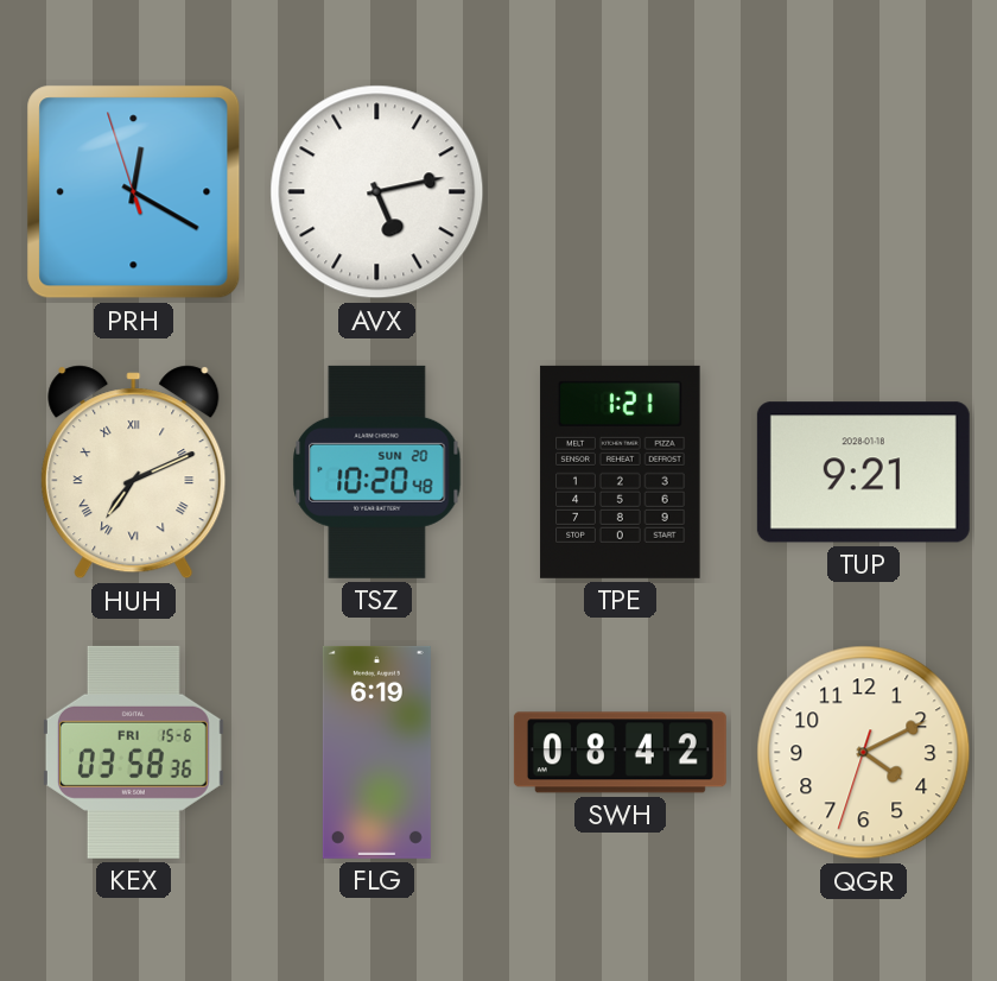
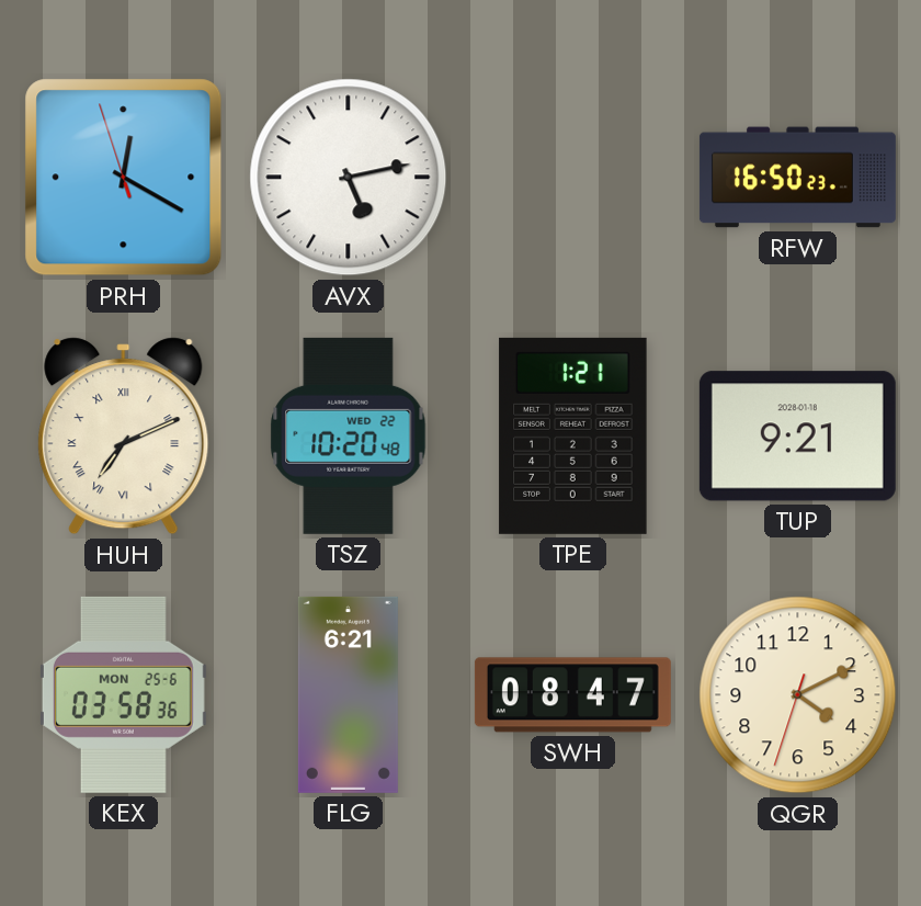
RFW: none -> 16:50
TSZ date: SUN 20 -> WED 22
KEX date: FRI 15-6 -> MON 25-6
FLG: 6:19 -> 6:21
SWH: 08:42 -> 08:47
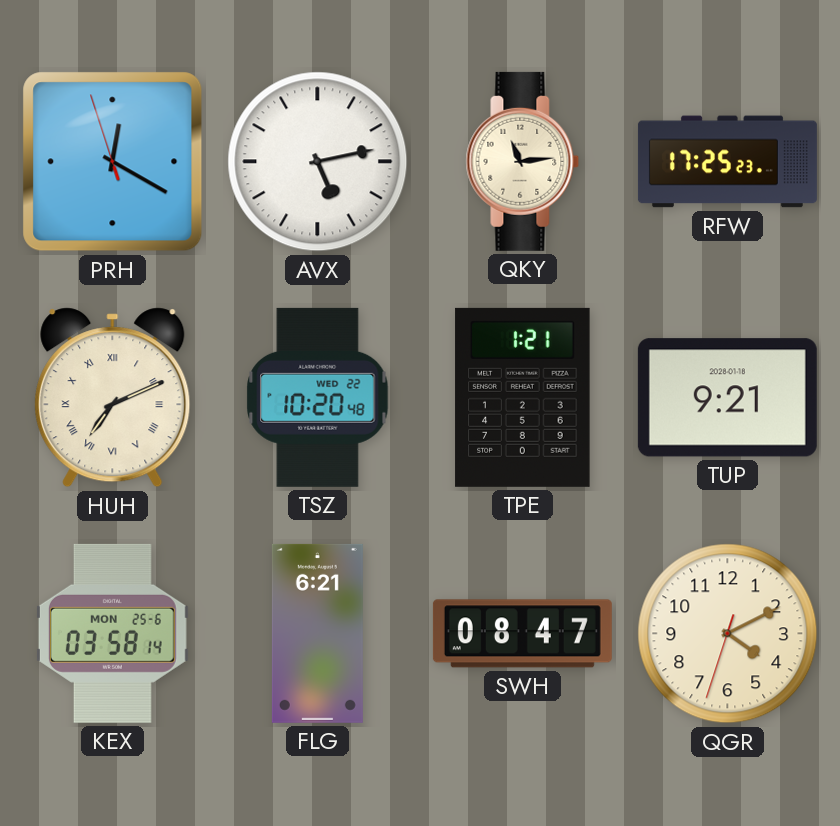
QKY: none -> 11:14
RFW: 16:50 -> 17:25
KEX: 03:58:36 -> 03:58:14
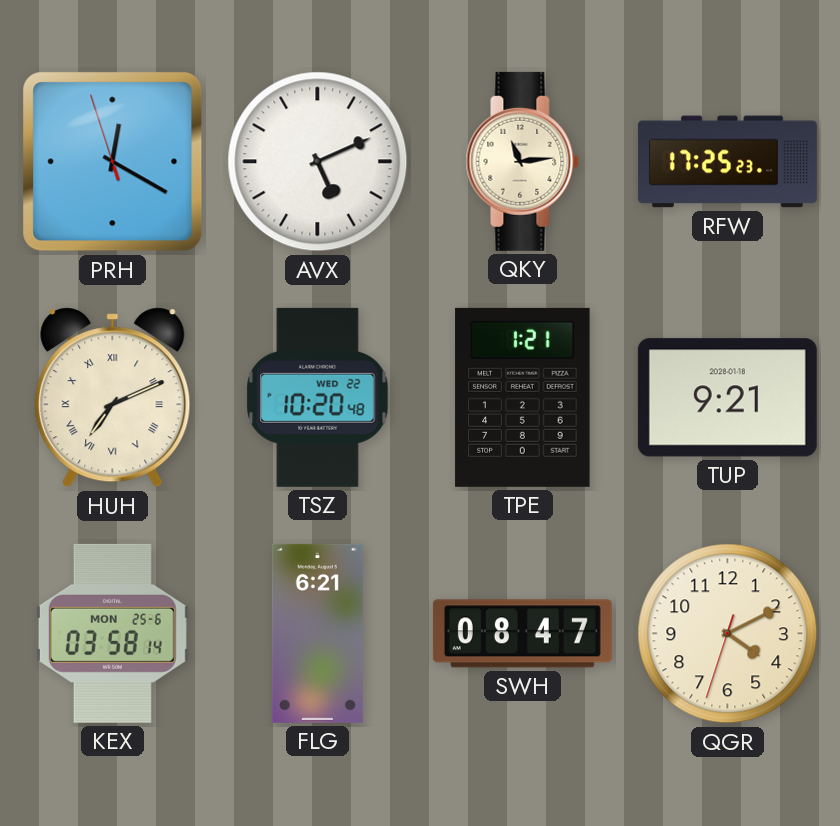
AVX: 5:13 -> 5:11
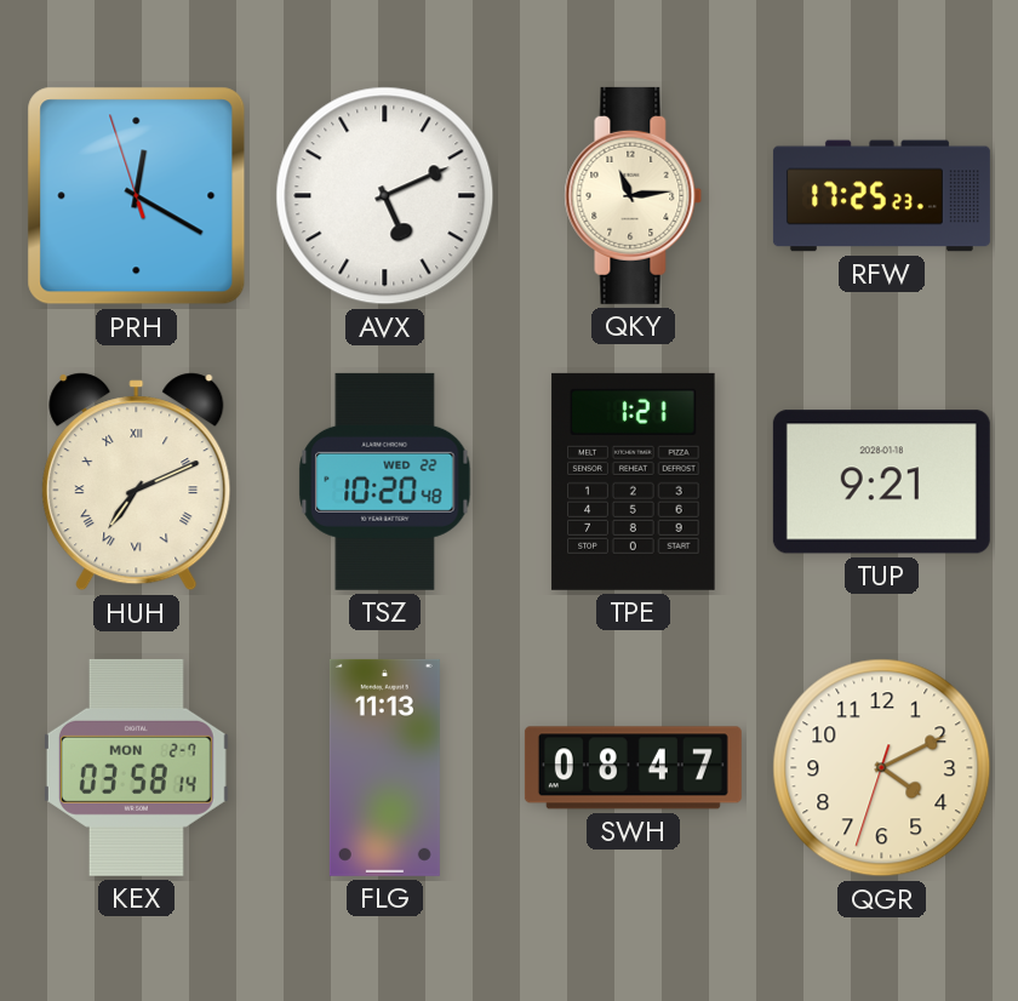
KEX date: MON 25-6 -> MON 2-7
FLG: 6:21 -> 11:13
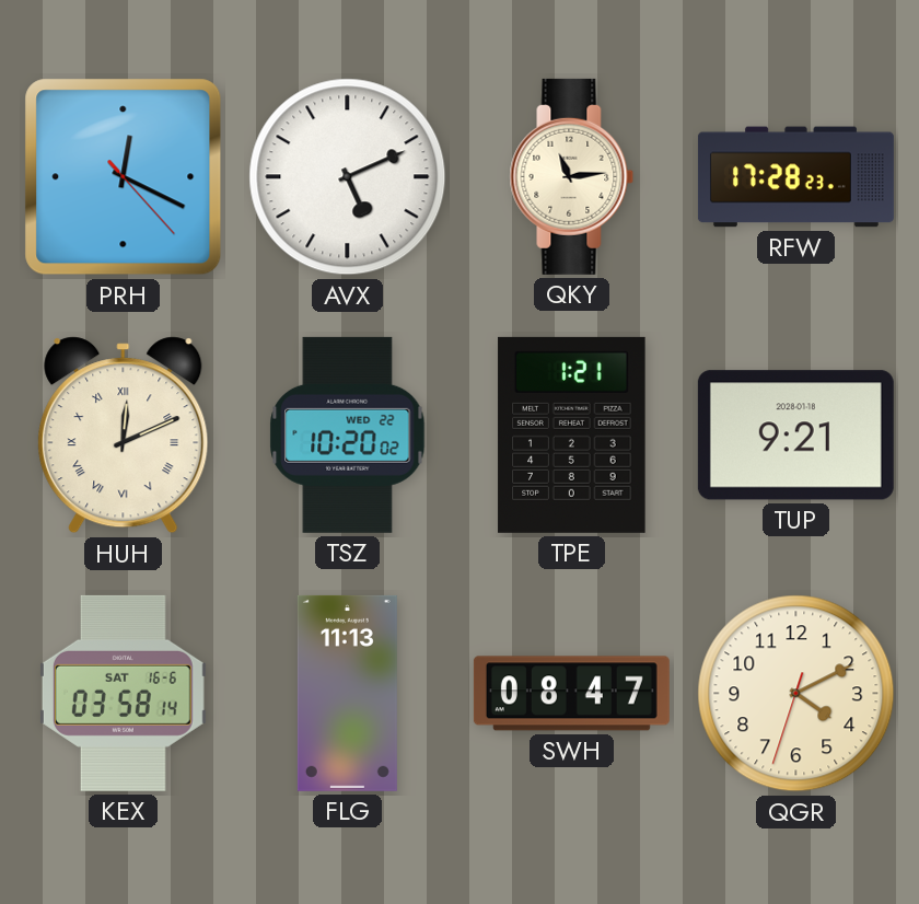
PRH: 12:19:57 -> 12:19:23
RFW: 17:25 -> 17:28
HUH: 7:11 -> 12:11
TSZ: 10:20:48 -> 10:20:02
KEX date: MON 2-7 -> SAT 16-6
